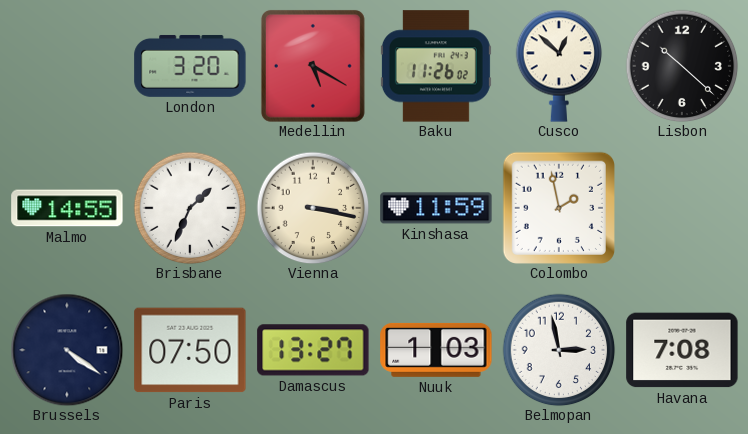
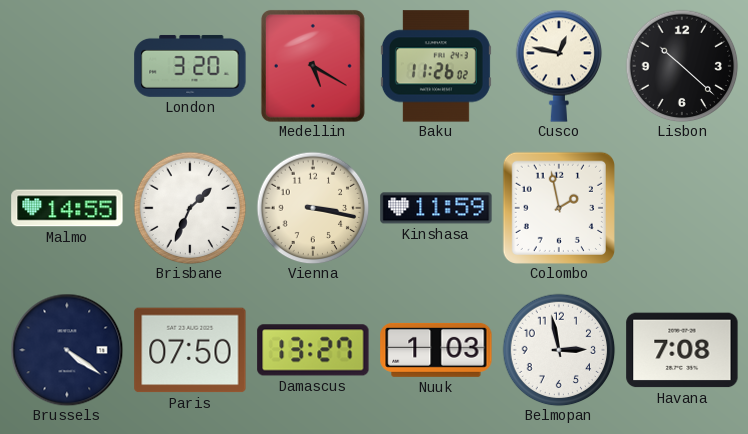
Cusco: 12:52 -> 12:47
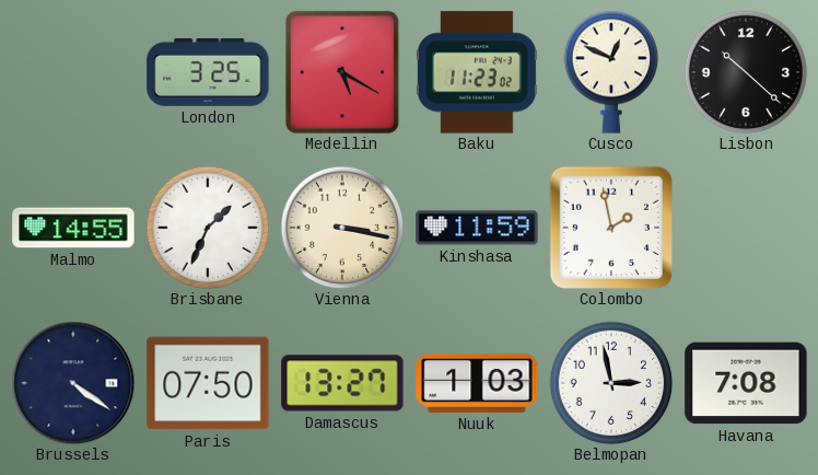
London: 3:20 -> 3:25
Baku: 11:26 -> 11:23
Cusco: 12:47 -> 12:49
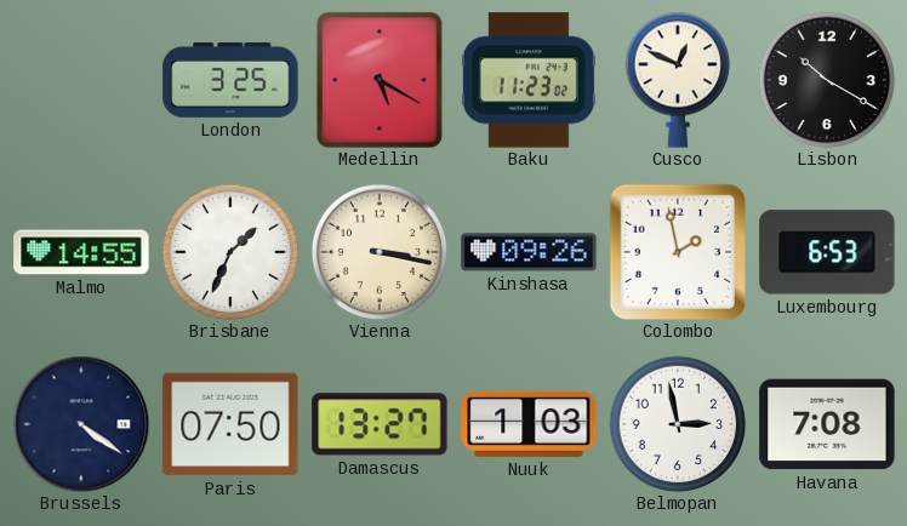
Lisbon: 10:22 -> 10:20
Kinshasa: 11:59 -> 09:26
Luxembourg: none -> 6:53
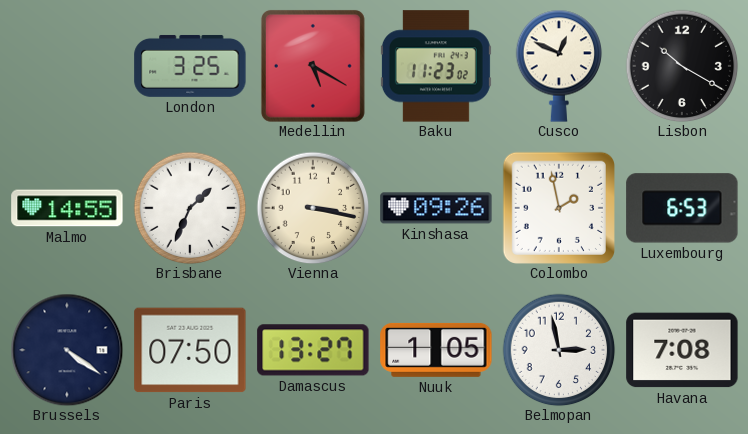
Nuuk: 1:03 -> 1:05
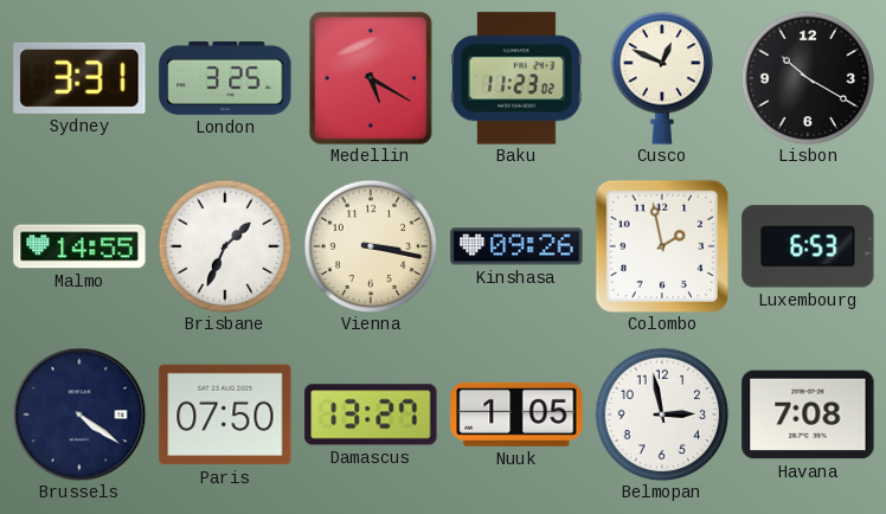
Sydney: none -> 3:31
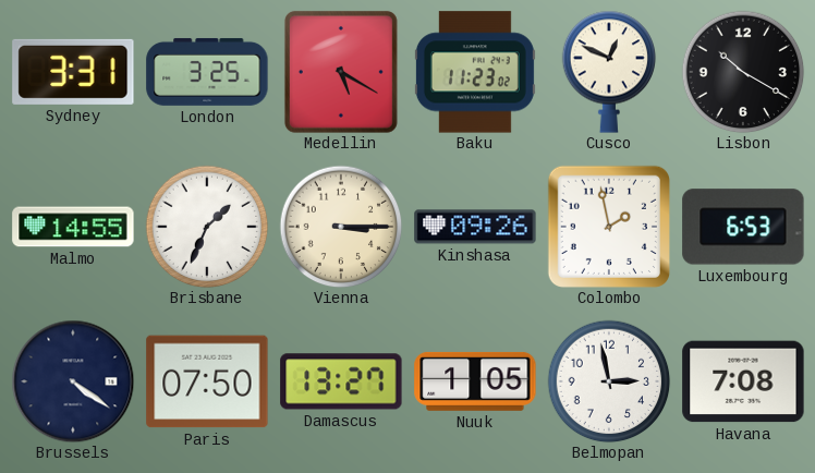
Vienna: 3:17 -> 3:15
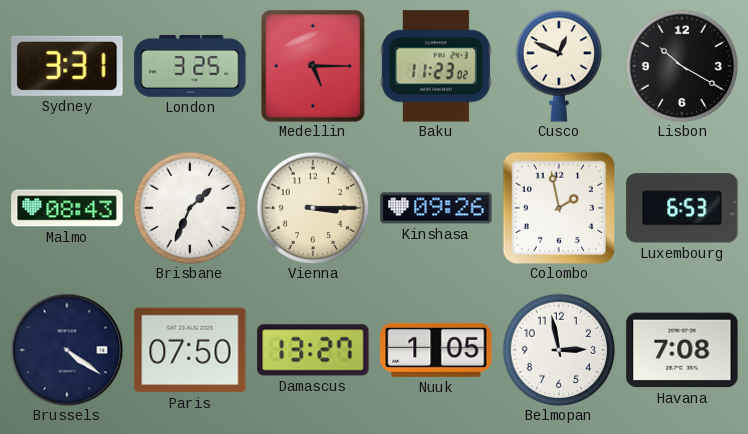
Medellin: 5:20 -> 5:15
Malmo: 14:55 -> 08:43
